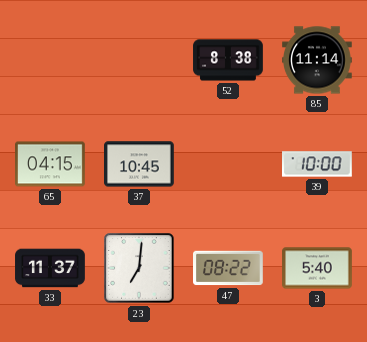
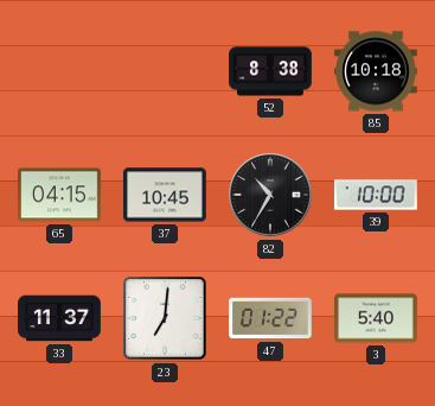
85: 11:14 -> 10:18
82: none -> 10:35
47: 08:22 -> 01:22
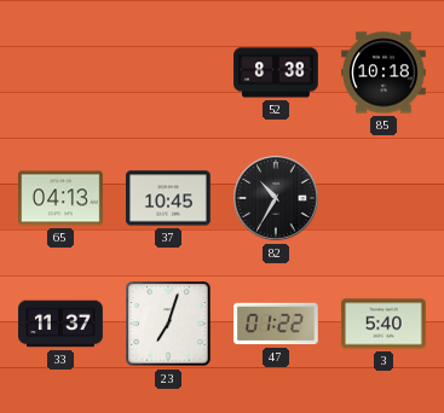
65: 04:15 -> 04:13
39: 10:00 -> none
23: 7:01 -> 7:03
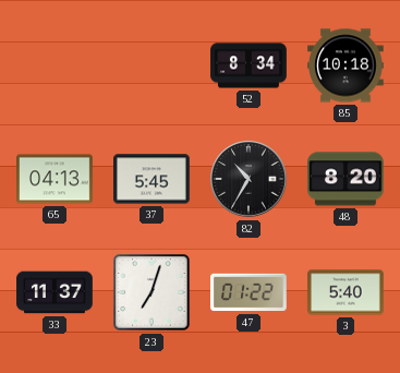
52: 8:38 -> 8:34
37: 10:45 -> 5:45
48: none -> 8:20
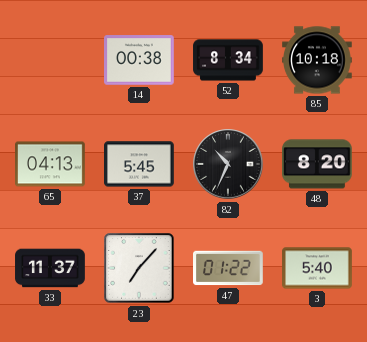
14: none -> 00:38
82: 10:35 -> 10:34
23: 7:03 -> 7:07
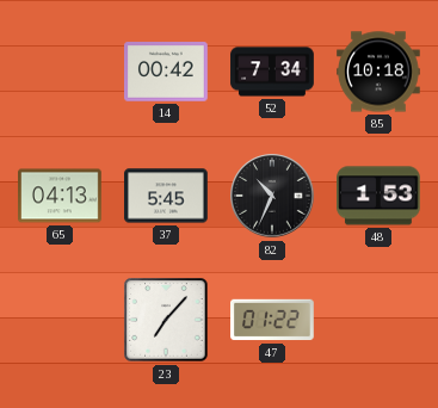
14: 00:38 -> 00:42
52: 8:34 -> 7:34
48: 8:20 -> 1:53
33: 11:37 -> none
3: 5:40 -> none
